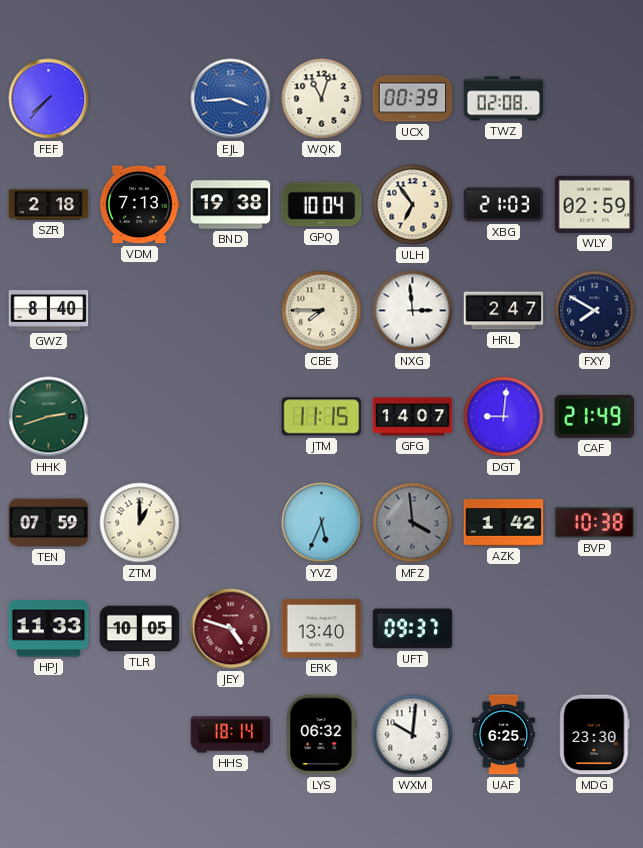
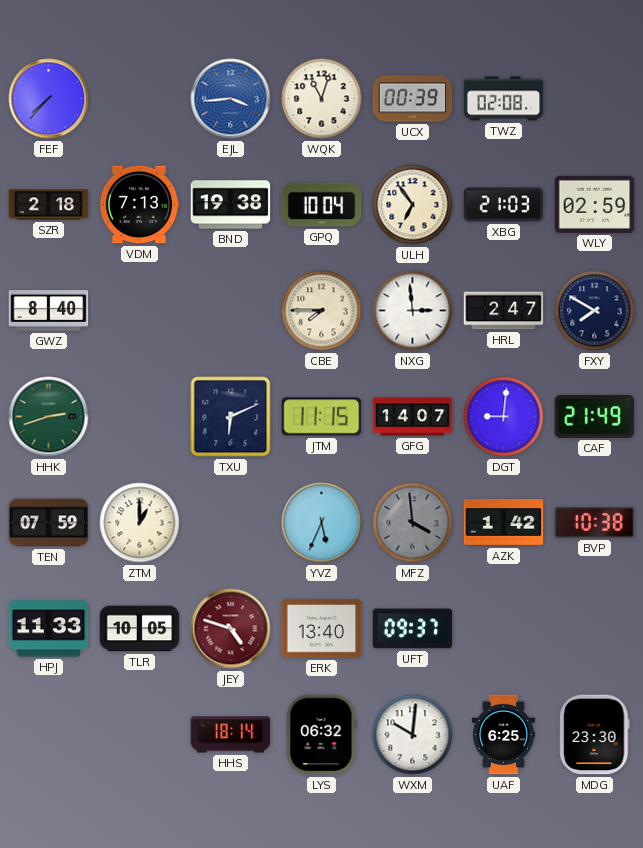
TXU: none -> 6:11
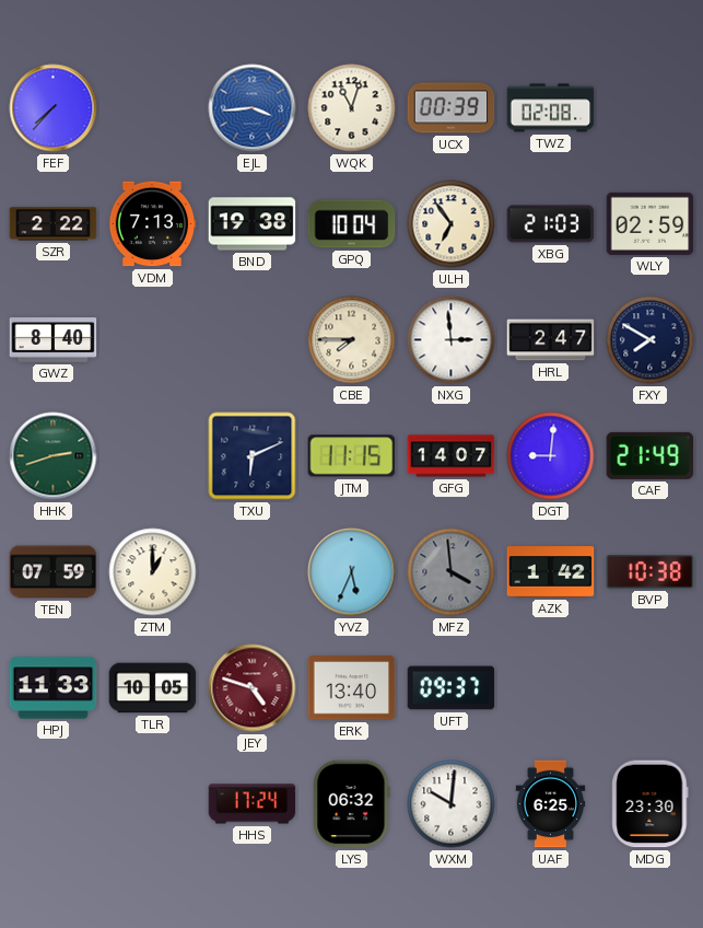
SZR: 2:18 -> 2:22
HHS: 18:14 -> 17:24
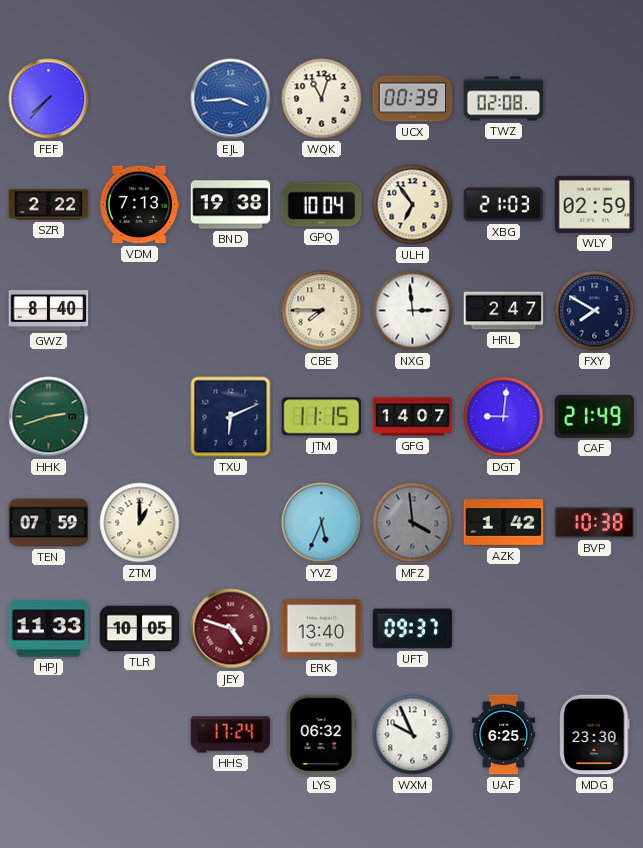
WXM: 10:01 -> 9:56
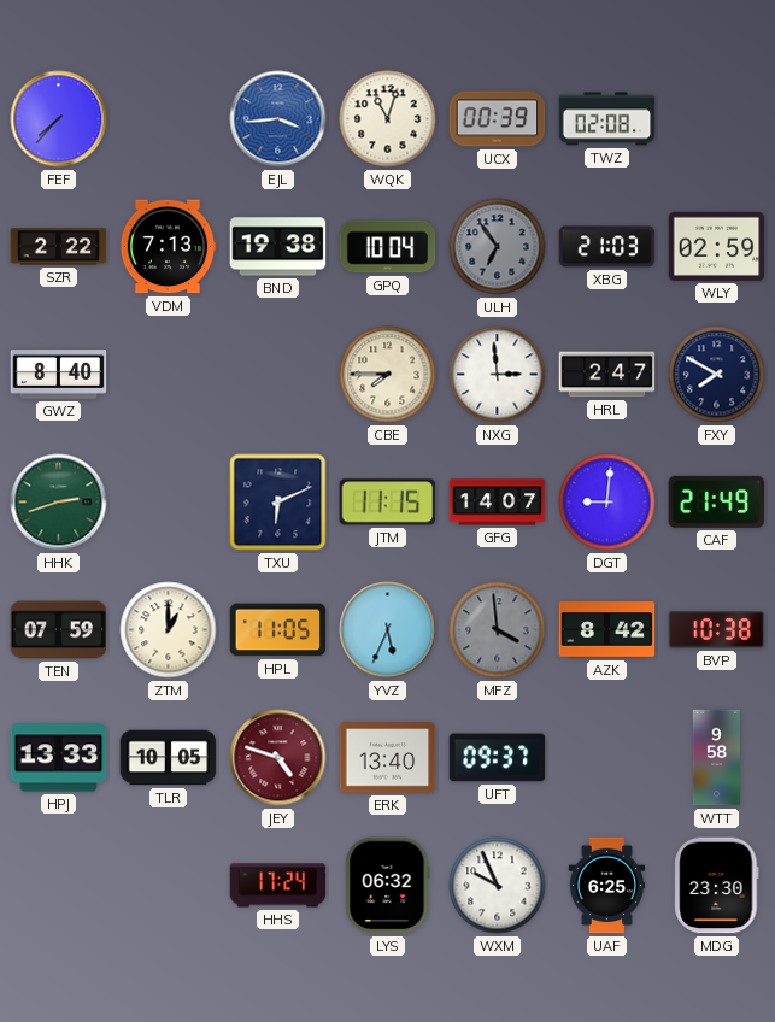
ULH dial: cream -> grey
HPL: none -> 11:05
AZK: 1:42 -> 8:42
HPJ: 11:33 -> 13:33
WTT: none -> 9:58
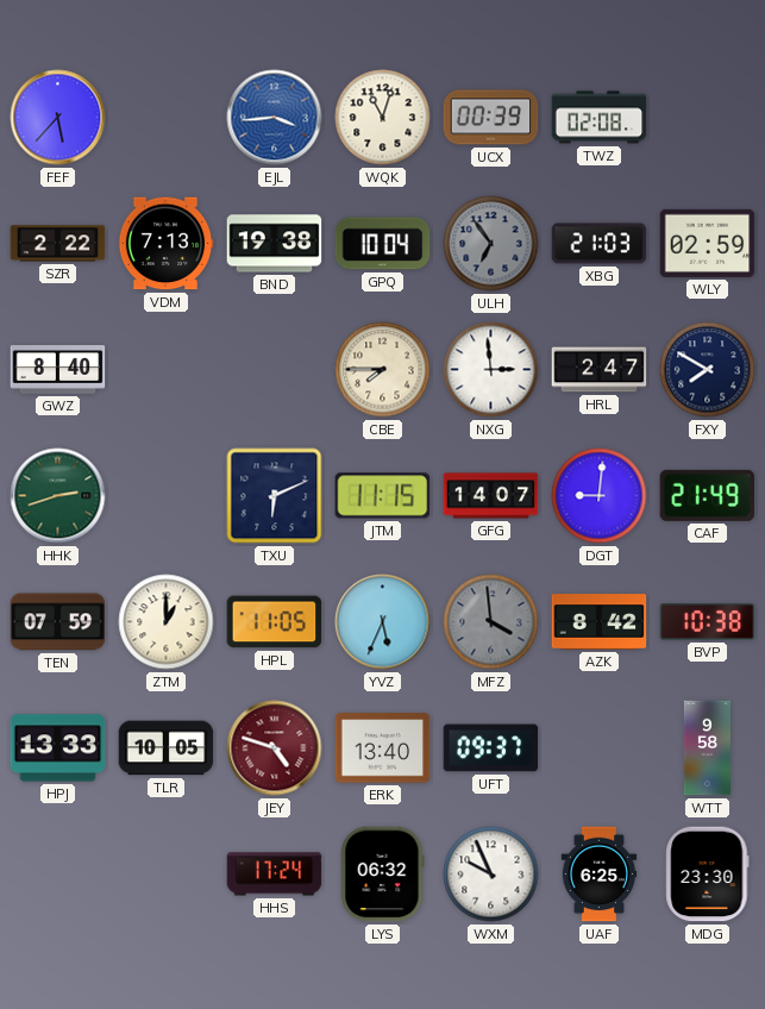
FEF: 7:37 -> 5:37
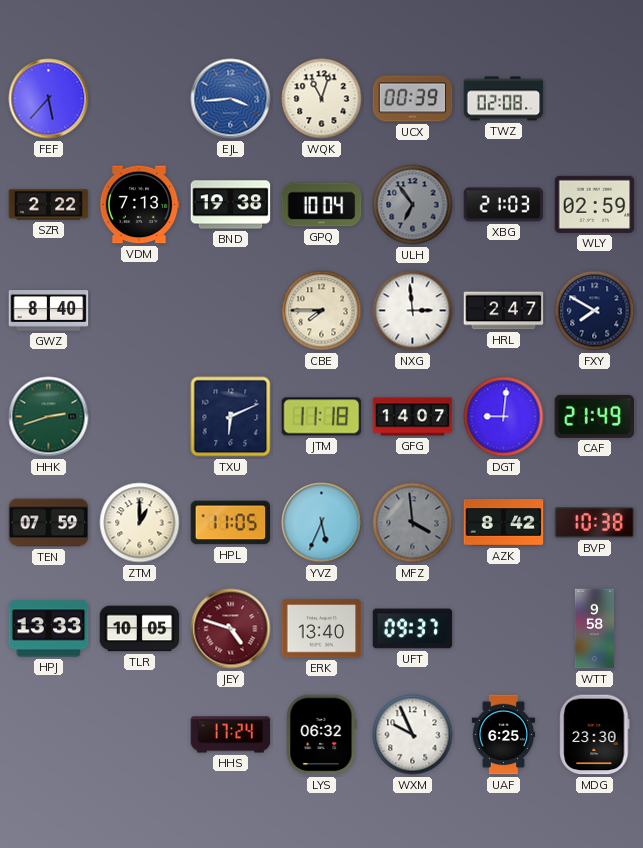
JTM: 11:15 -> 11:18
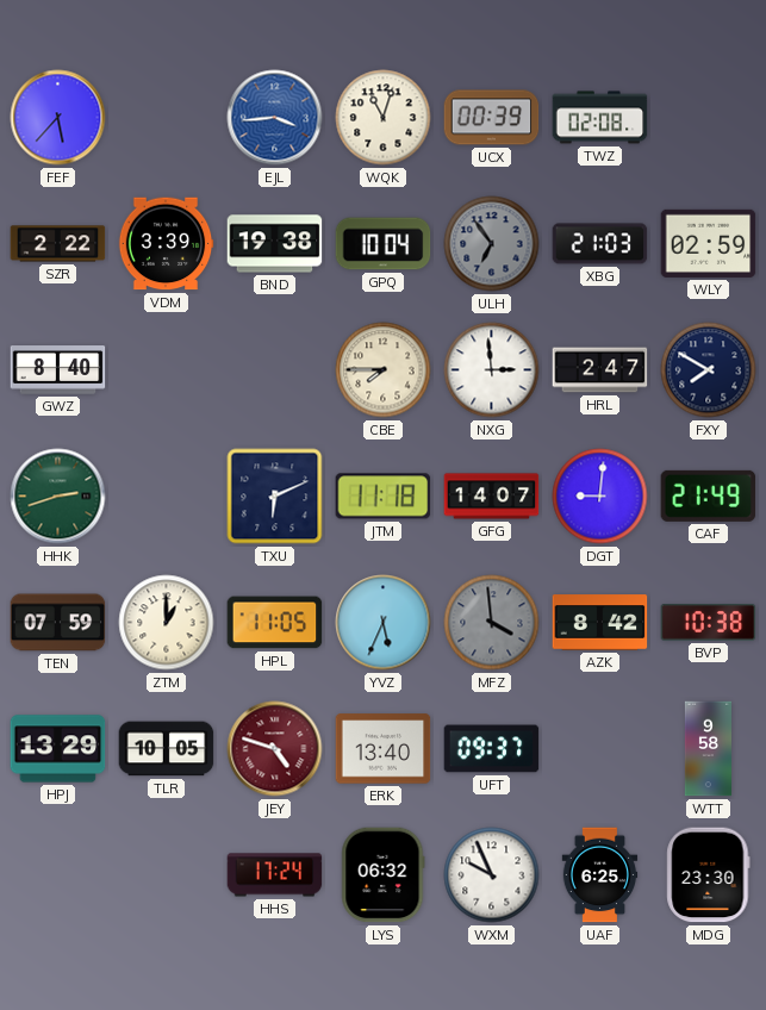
VDM: 7:13 -> 3:39
HPJ: 13:33 -> 13:29
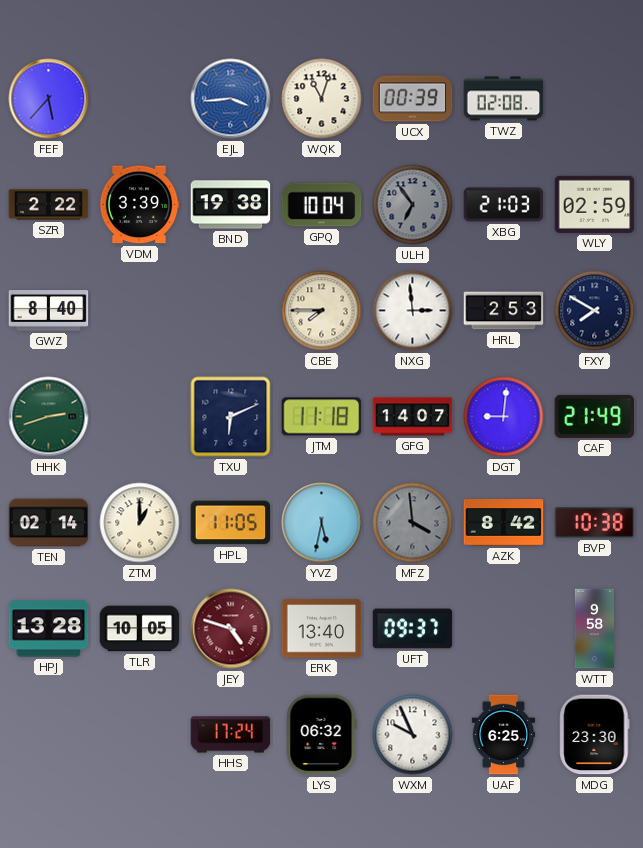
HRL: 2:47 -> 2:53
TEN: 07:59 -> 02:14
YVZ: 5:34 -> 5:32
HPJ: 13:29 -> 13:28
